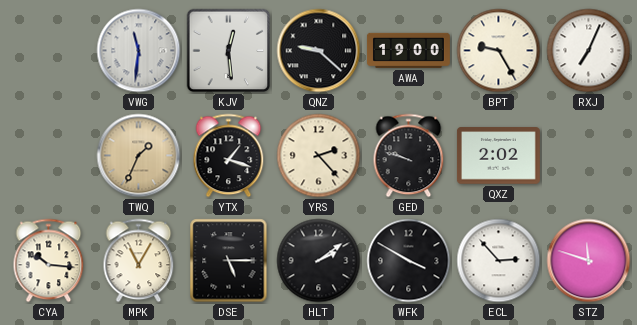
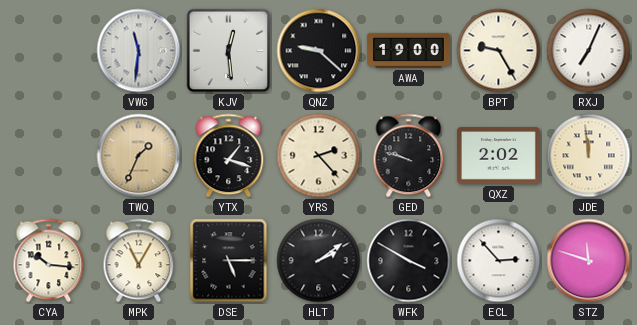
JDE: none -> 11:59
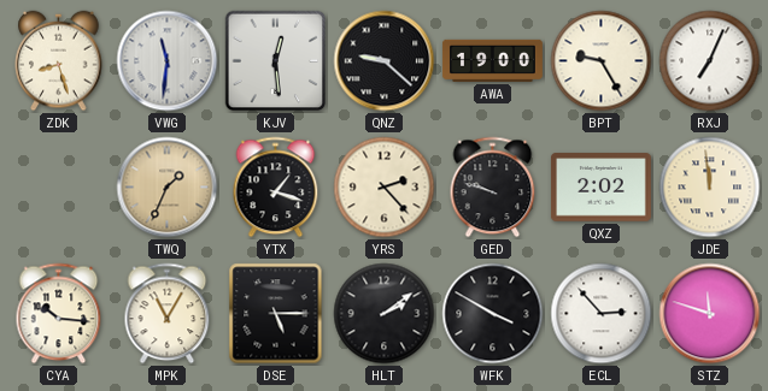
ZDK: none -> 8:27
